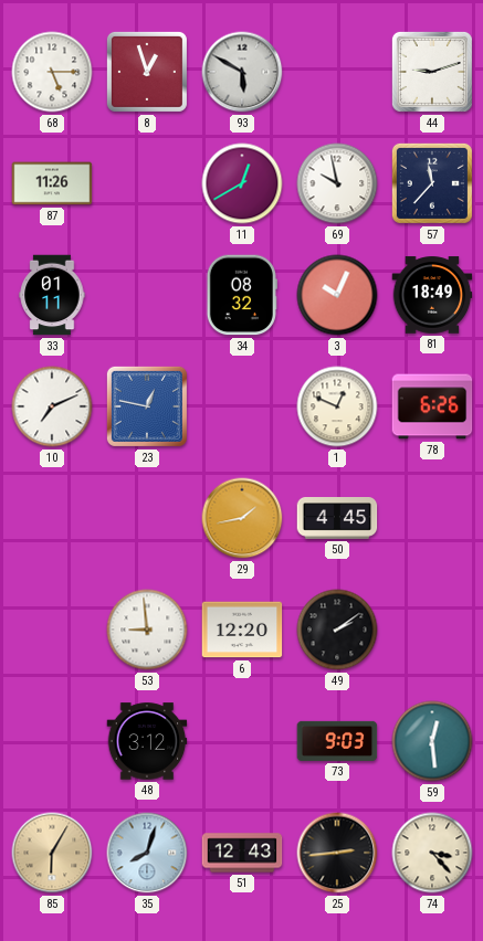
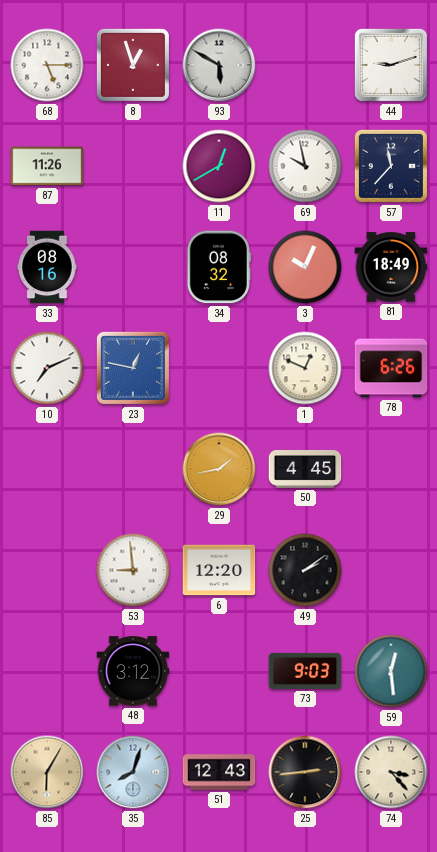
33: 01:11 -> 08:16
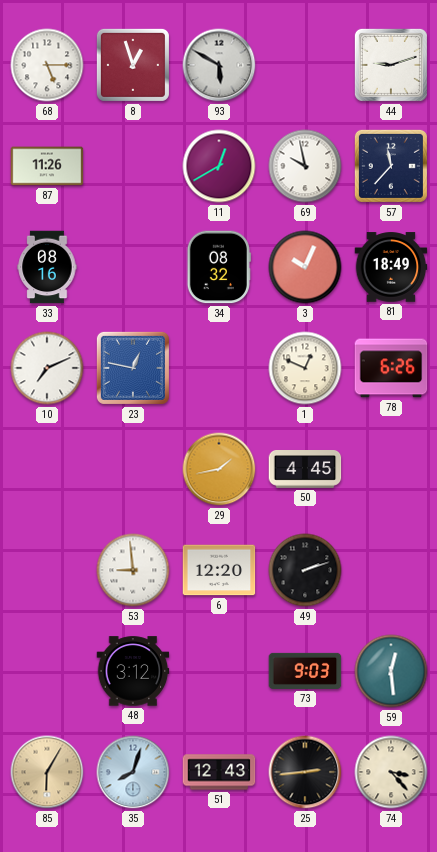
49: 2:09 -> 2:12
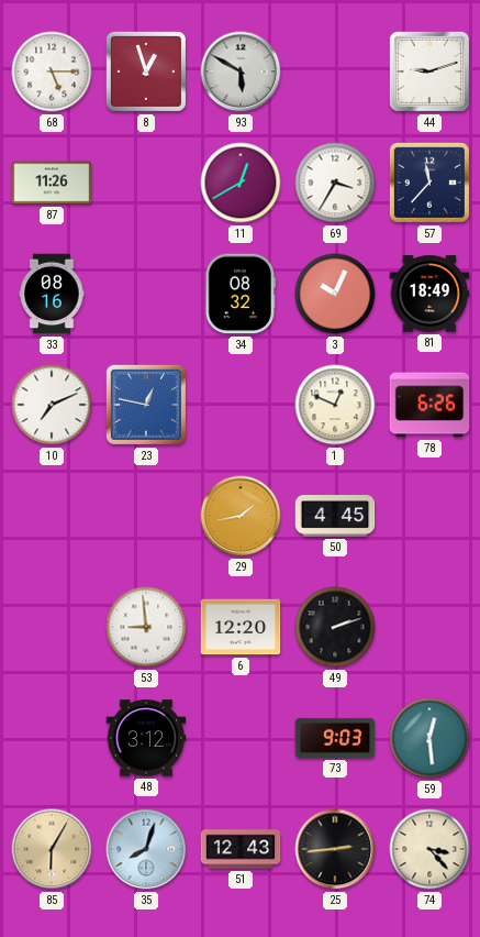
69: 9:58 -> 3:35
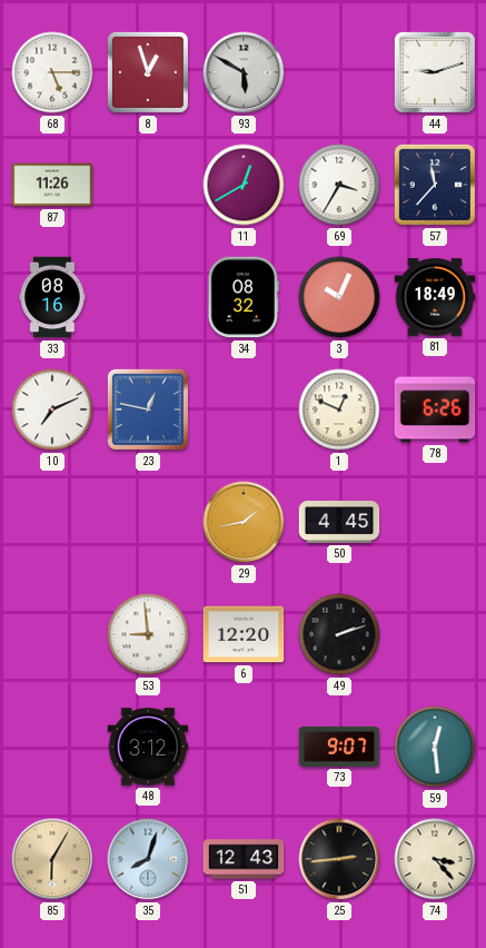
73: 9:03 -> 9:07
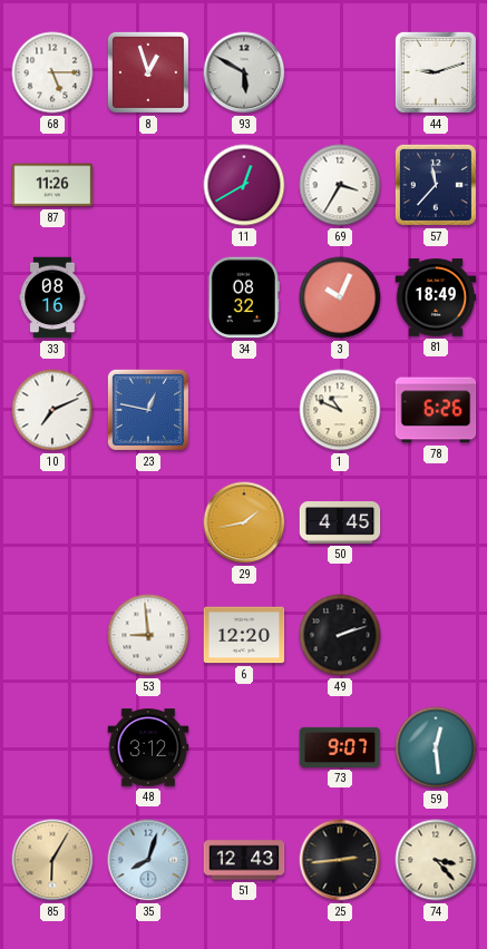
1: 12:49 -> 10:49
